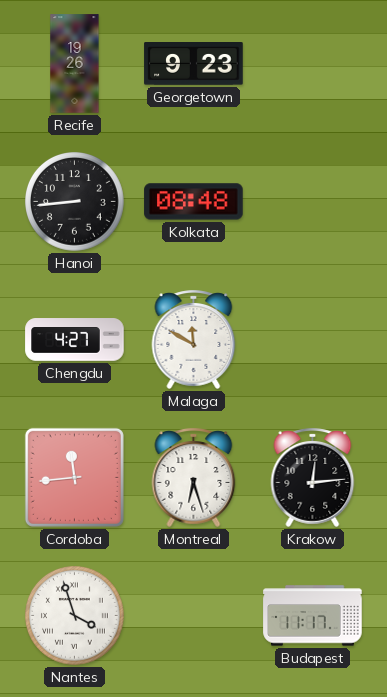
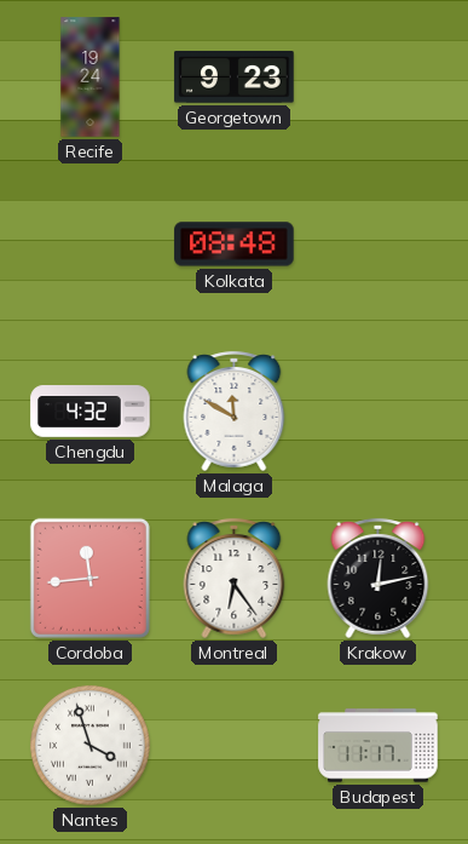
Recife: 19:26 -> 19:24
Hanoi: 8:44 -> none
Chengdu: 4:27 -> 4:32
Montreal: 6:27 -> 6:24
Krakow: 12:14 -> 12:13
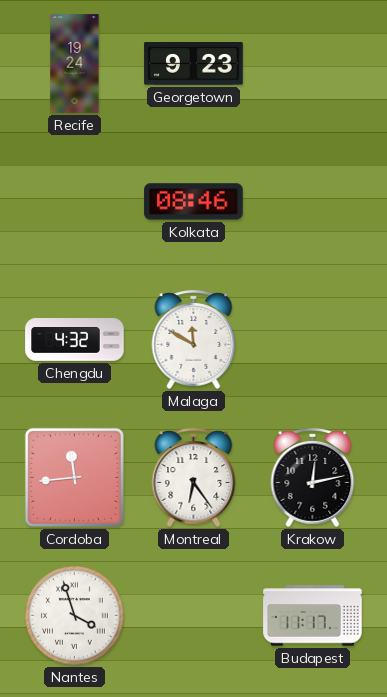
Kolkata: 08:48 -> 08:46
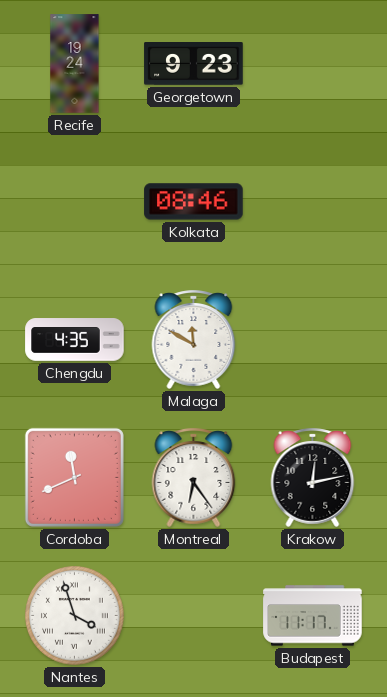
Chengdu: 4:32 -> 4:35
Cordoba: 11:44 -> 11:41
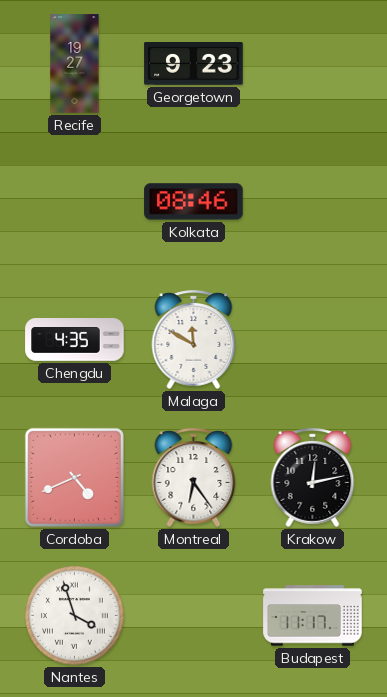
Recife: 19:24 -> 19:27
Cordoba: 11:41 -> 4:41
